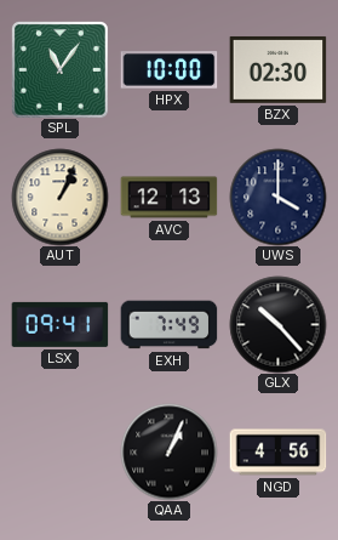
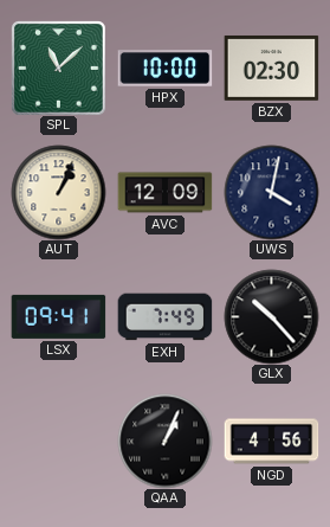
SPL: 11:06 -> 11:08
AVC: 12:13 -> 12:09
UWS: 4:00 -> 4:02
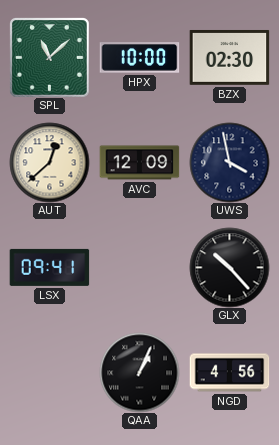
AUT: 1:04 -> 12:38
UWS: 4:02 -> 3:58
EXH: 7:49 -> none
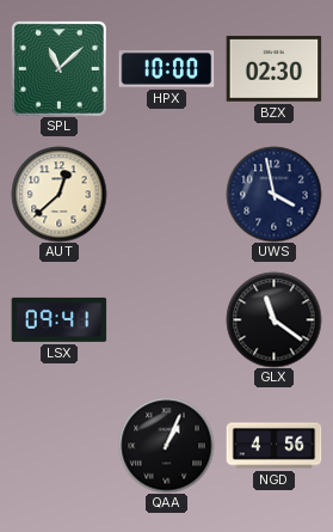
AVC: 12:09 -> none
GLX: 10:23 -> 11:21
